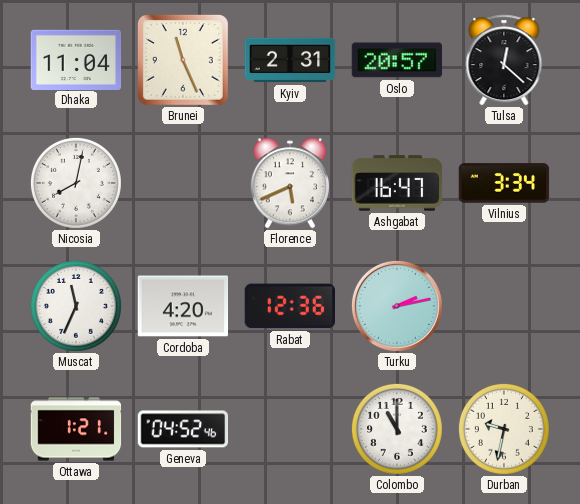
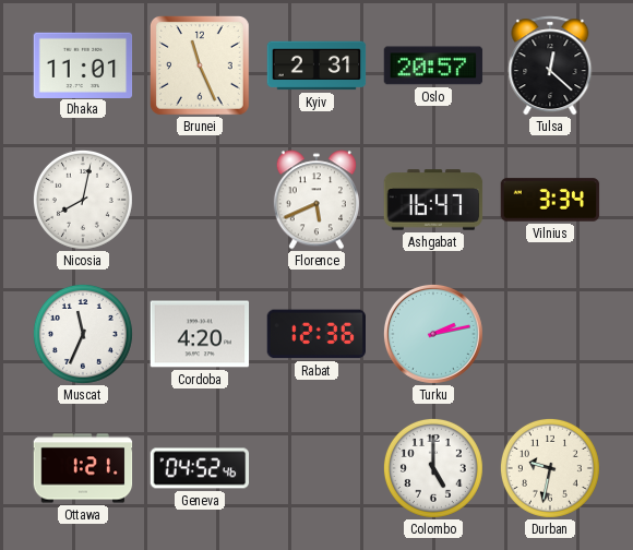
Dhaka: 11:04 -> 11:01
Colombo: 11:00 -> 5:00
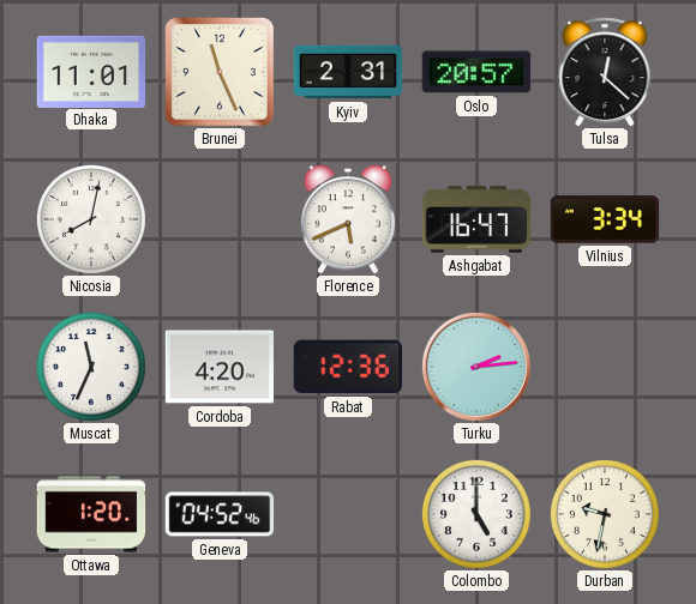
Turku: 2:13 -> 2:14
Ottawa: 1:21 -> 1:20
